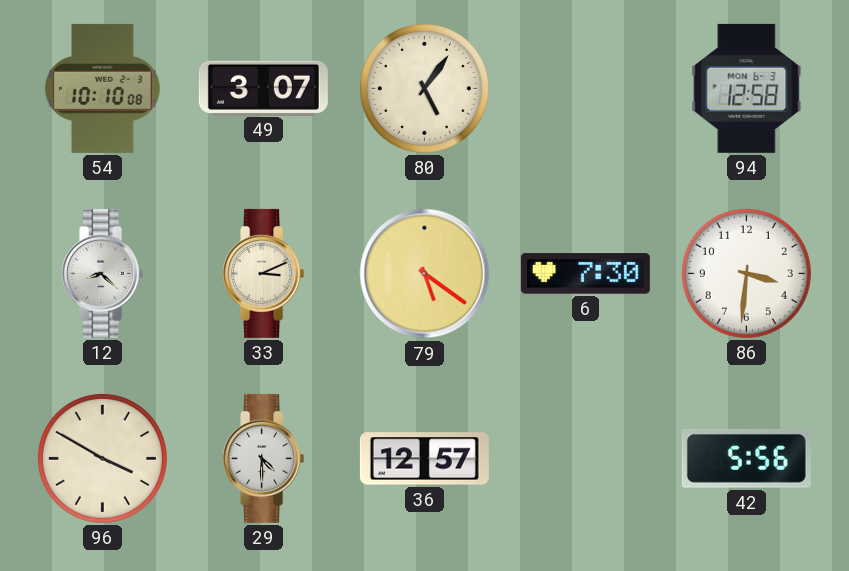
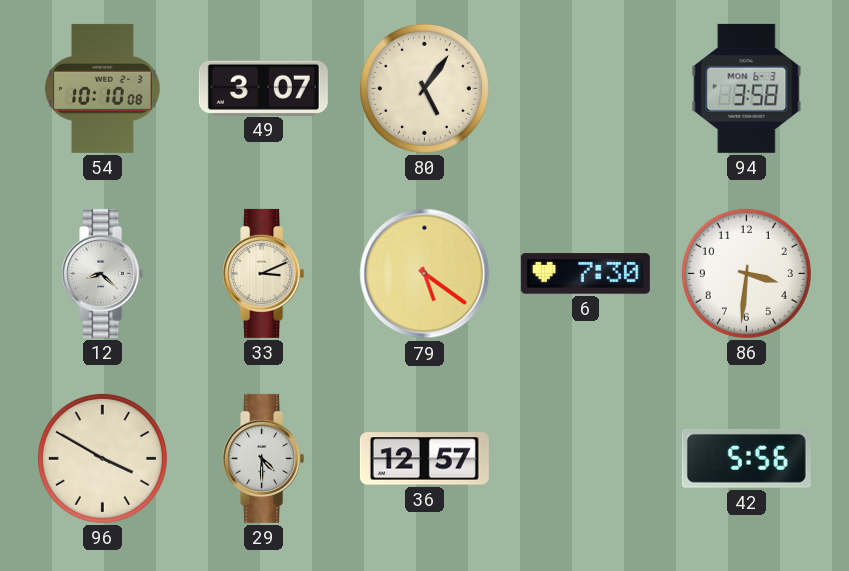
94: 12:58 -> 3:58
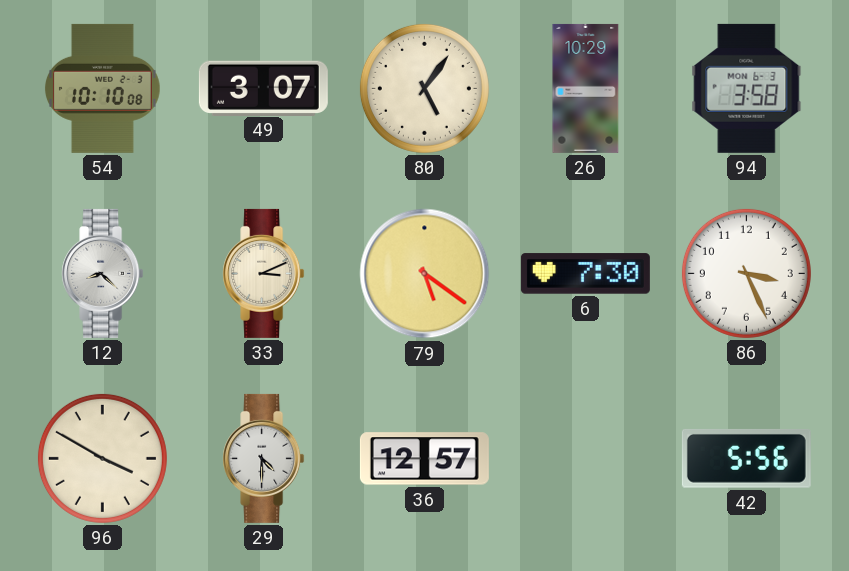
26: none -> 10:29
86: 3:31 -> 3:26
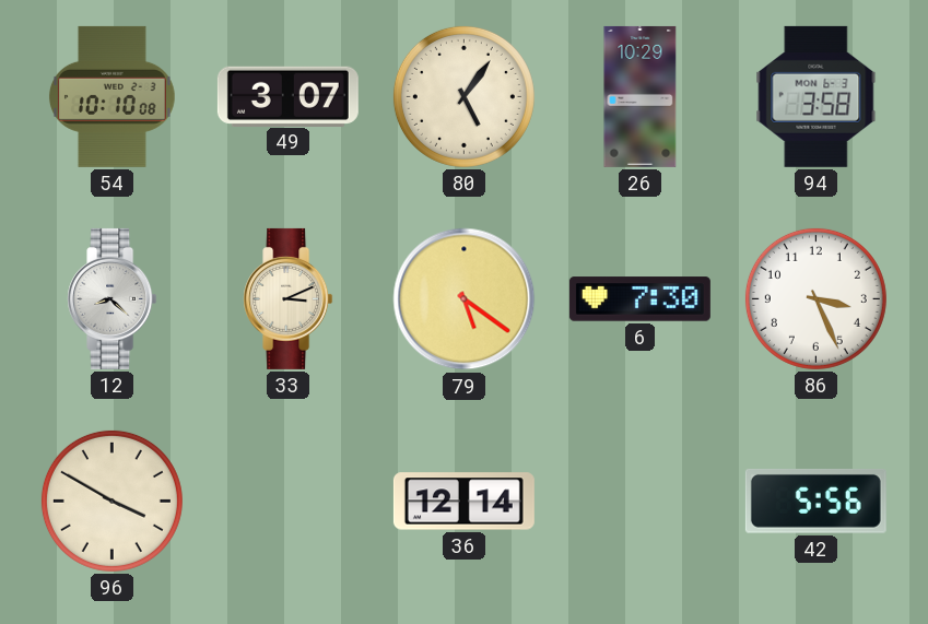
29: 4:30 -> none
36: 12:57 -> 12:14
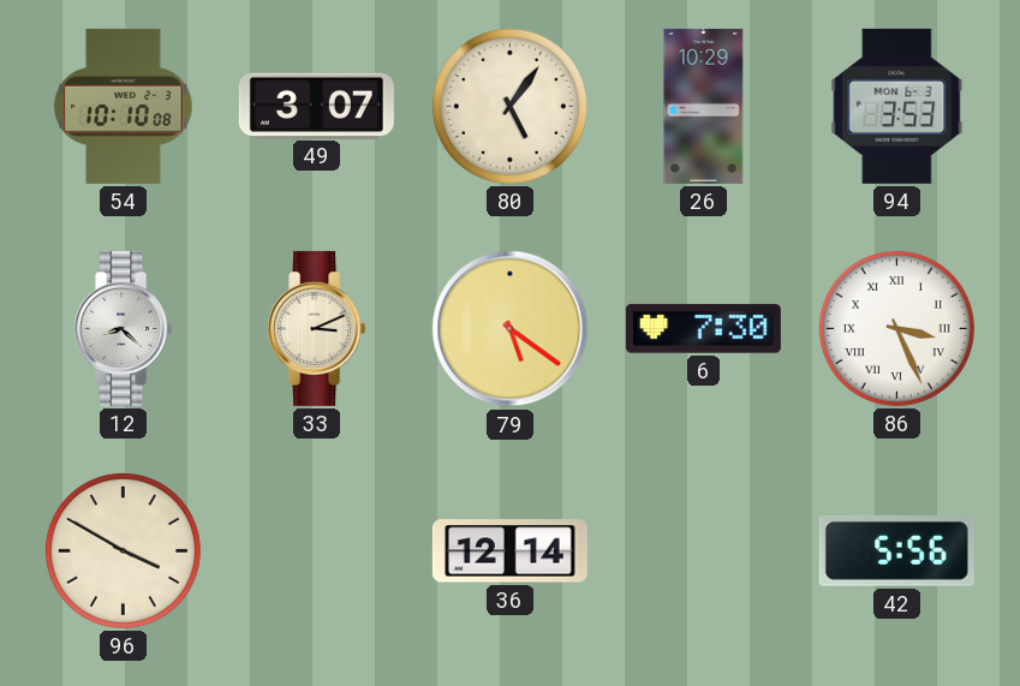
94: 3:58 -> 3:53
86 numerals: Arabic -> Roman
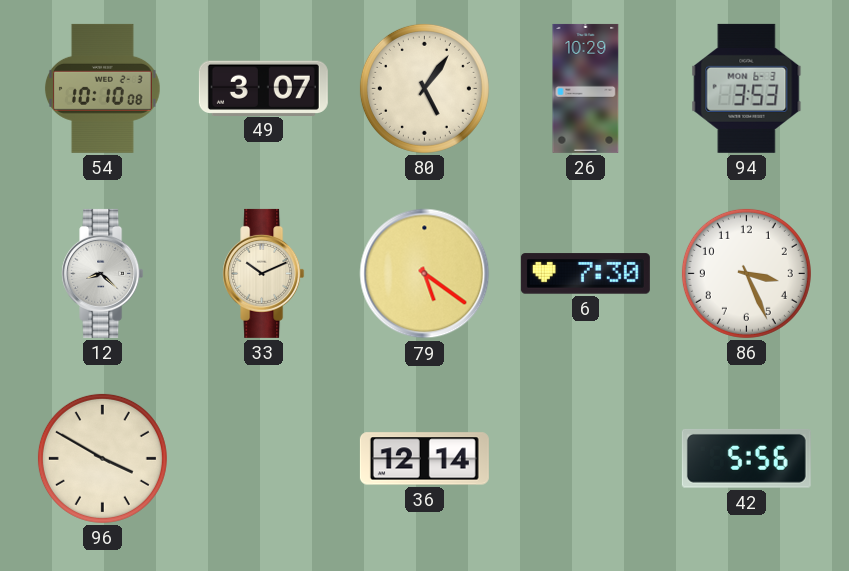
33: 3:11 -> 10:11
86 numerals: Roman -> Arabic
